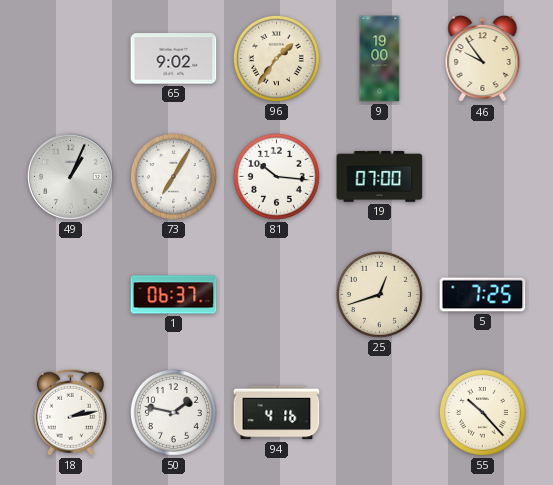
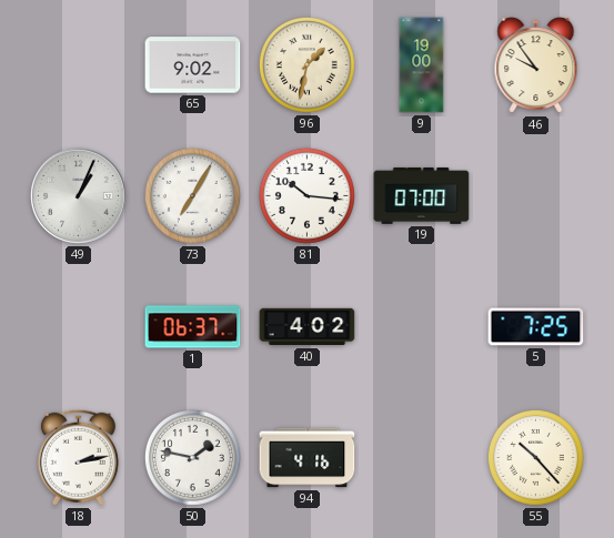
96: 1:36 -> 1:32
40: none -> 4:02
25: 12:42 -> none
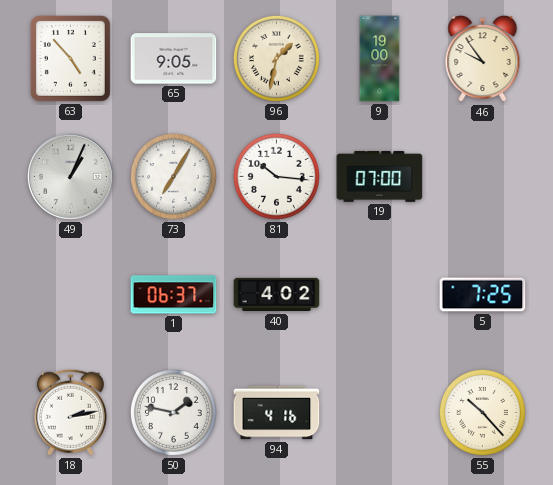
63: none -> 4:53
65: 9:02 -> 9:05
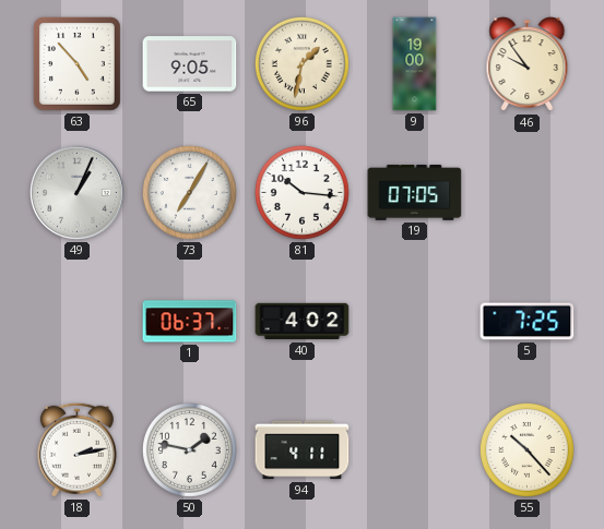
19: 07:00 -> 07:05
94: 4:16 -> 4:11
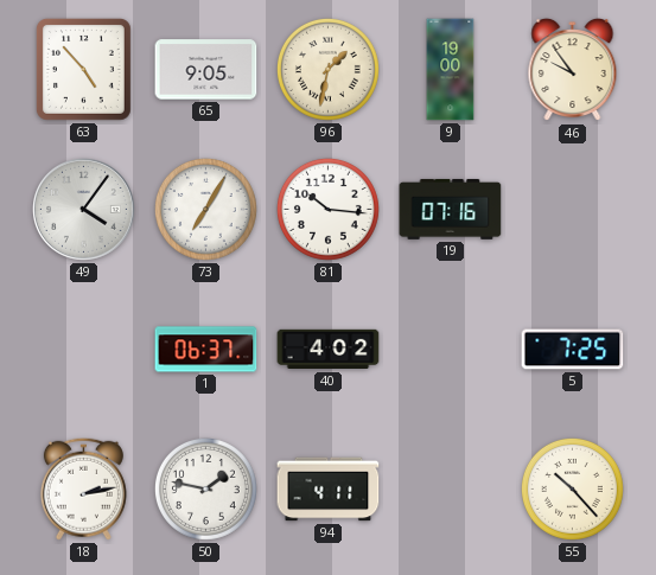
49: 1:04 -> 4:06
19: 07:05 -> 07:16
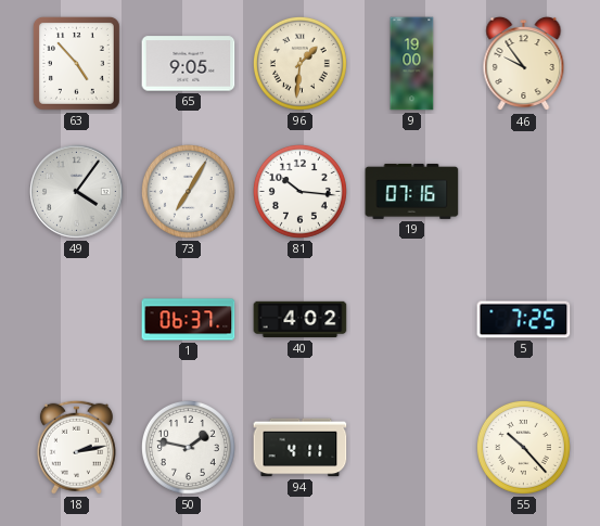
96: 1:32 -> 1:31
